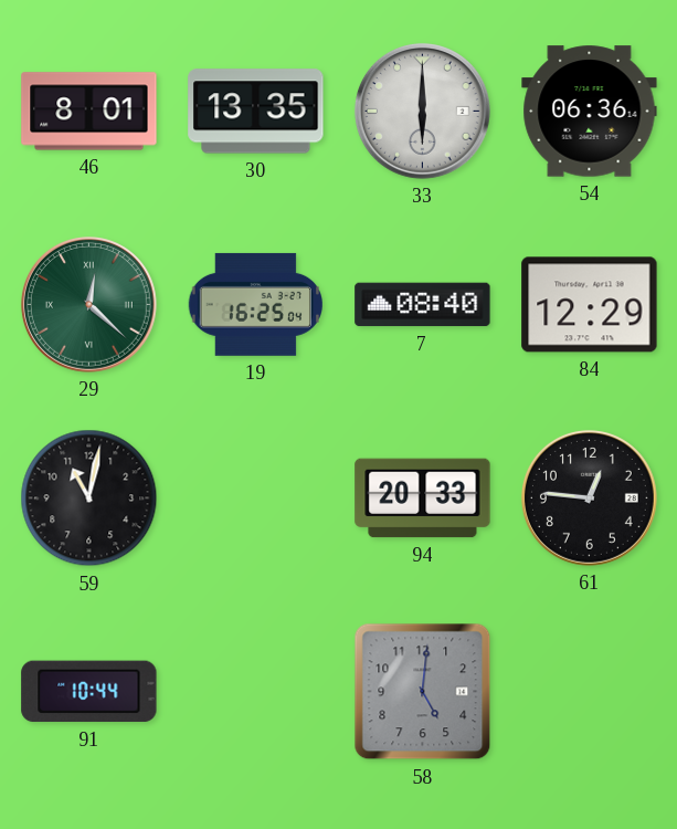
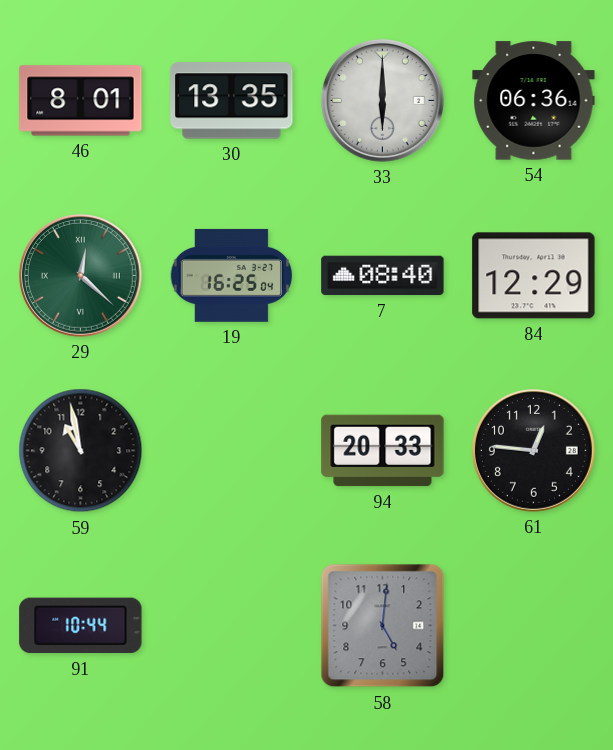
59: 11:02 -> 10:58
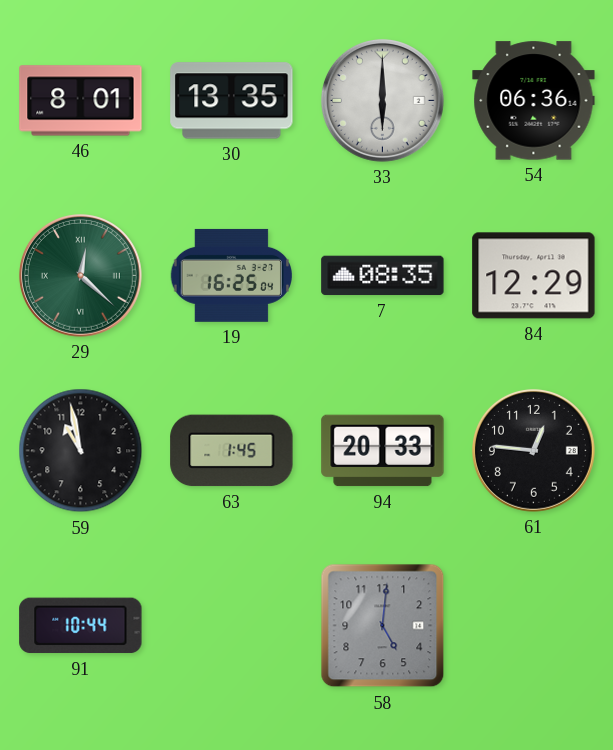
7: 08:40 -> 08:35
63: none -> 1:45
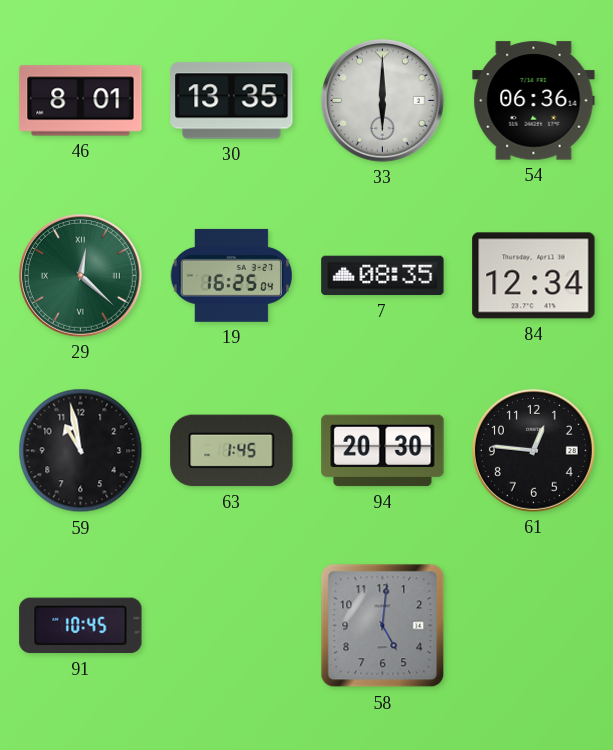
84: 12:29 -> 12:34
94: 20:33 -> 20:30
91: 10:44 -> 10:45
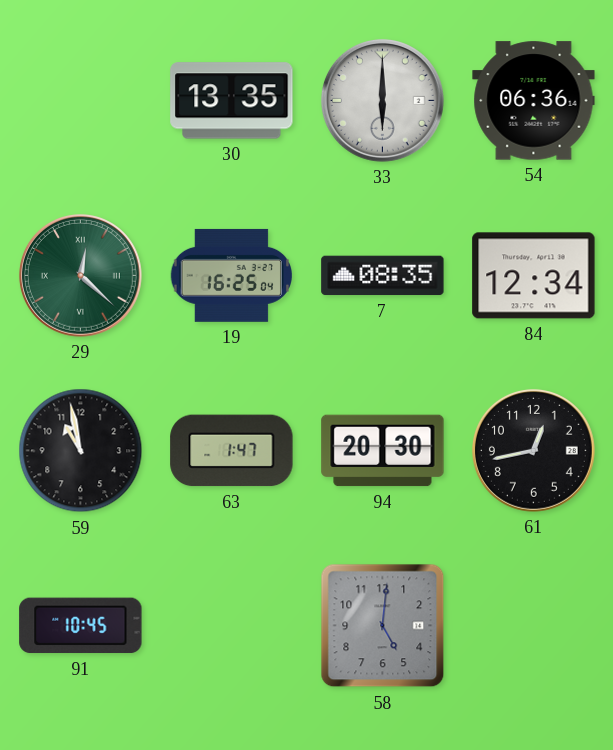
46: 8:01 -> none
63: 1:45 -> 1:47
61: 12:46 -> 12:43
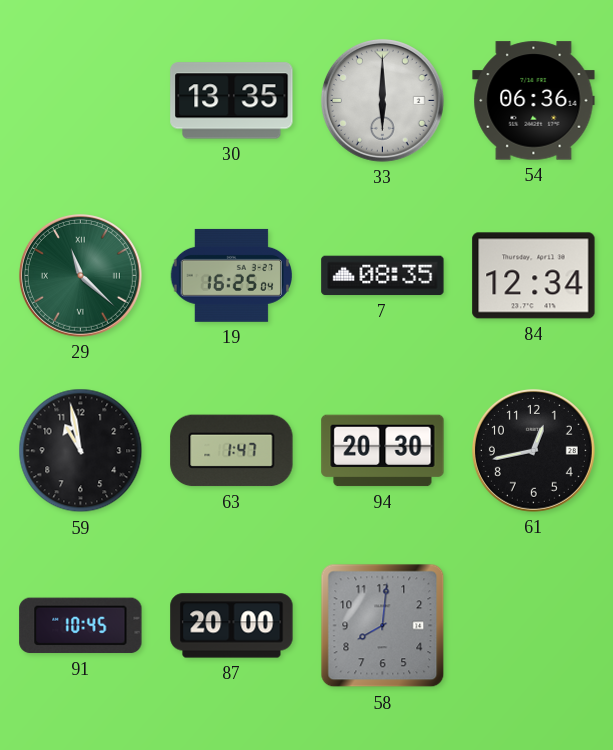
29: 12:22 -> 11:22
87: none -> 20:00
58: 5:01 -> 8:01
